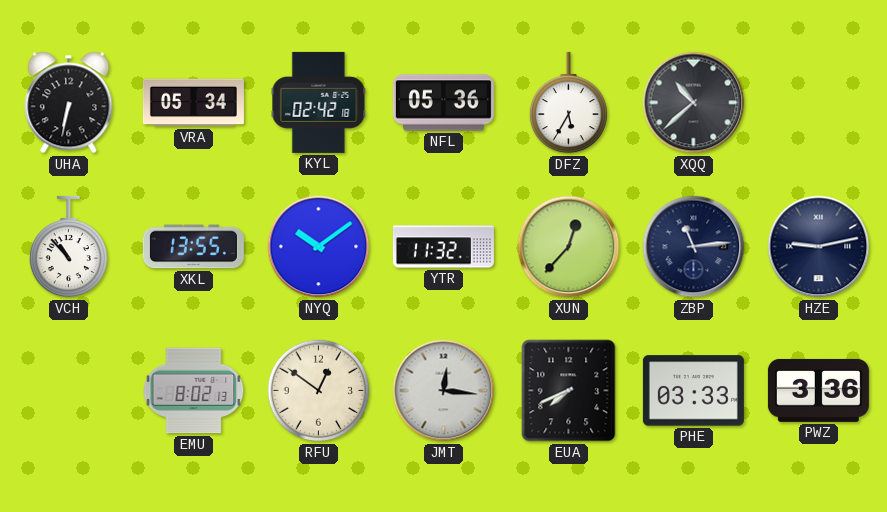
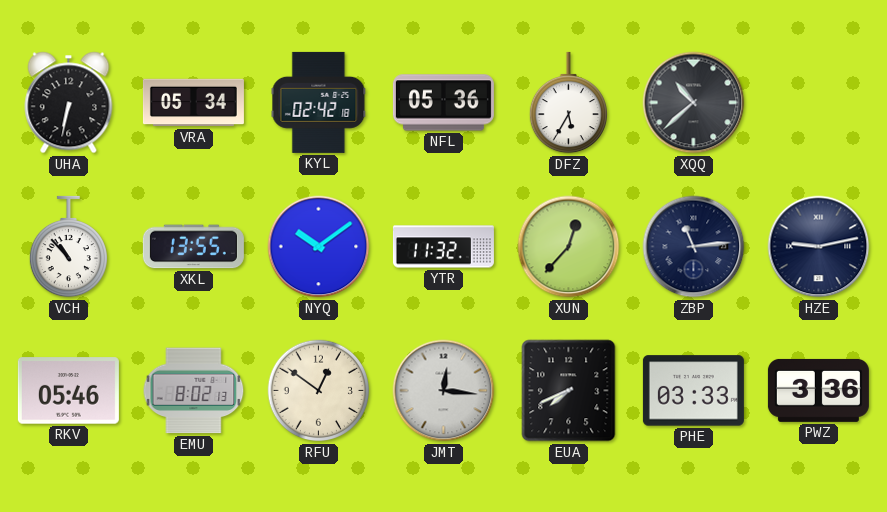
RKV: none -> 05:46
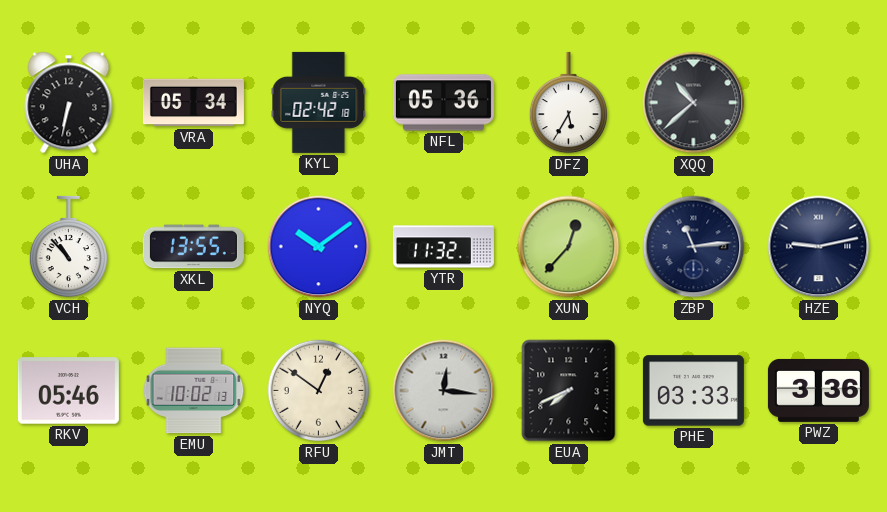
EMU: 8:02 -> 10:02
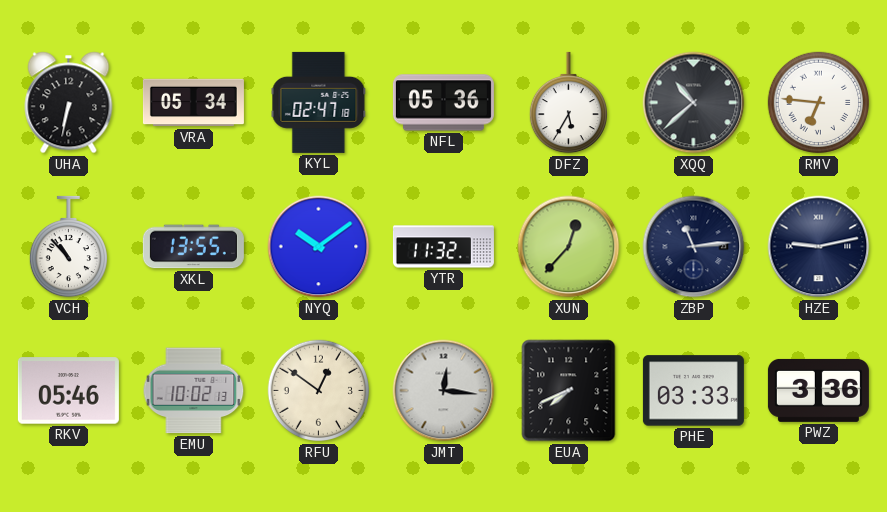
KYL: 02:42 -> 02:47
RMV: none -> 6:46
